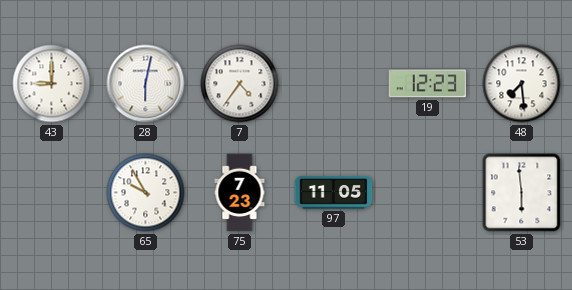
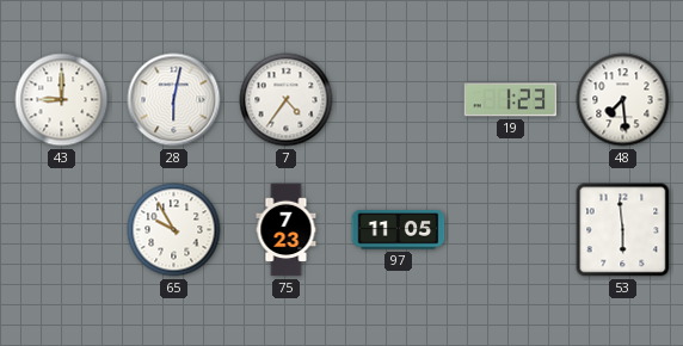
19: 12:23 -> 1:23
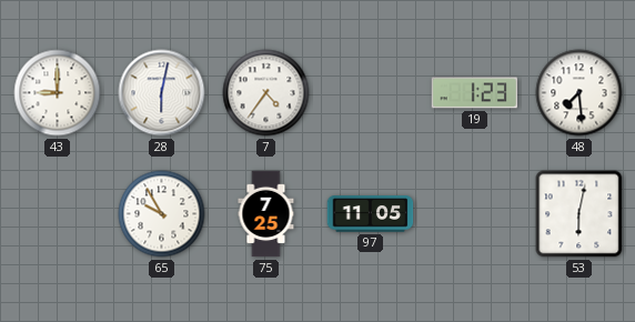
75: 7:23 -> 7:25
53: 5:59 -> 6:02
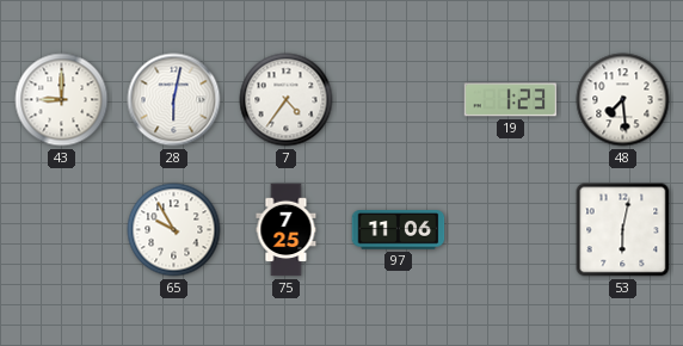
97: 11:05 -> 11:06
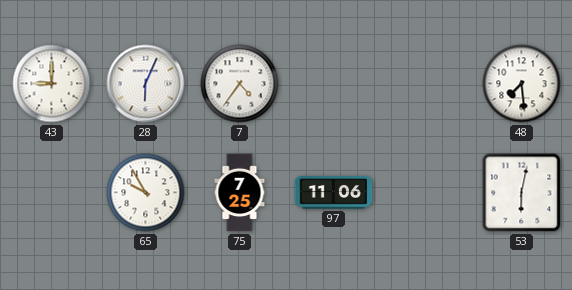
28: 6:02 -> 6:04
19: 1:23 -> none
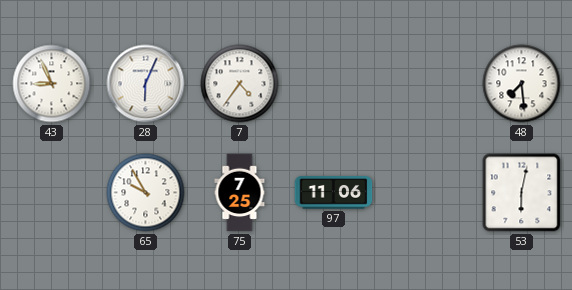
43: 9:00 -> 8:56
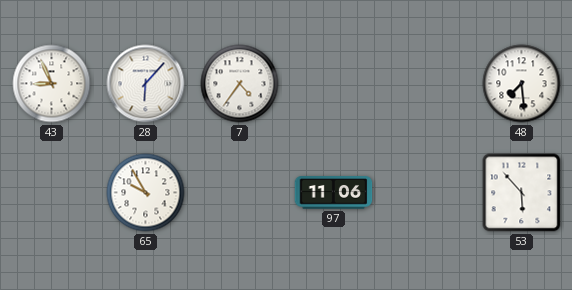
28: 6:04 -> 6:07
75: 7:25 -> none
53: 6:02 -> 5:53
